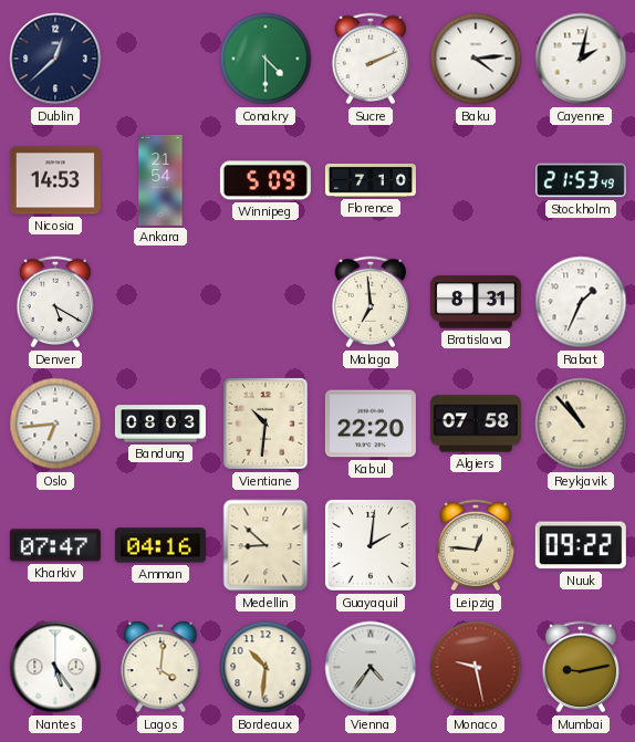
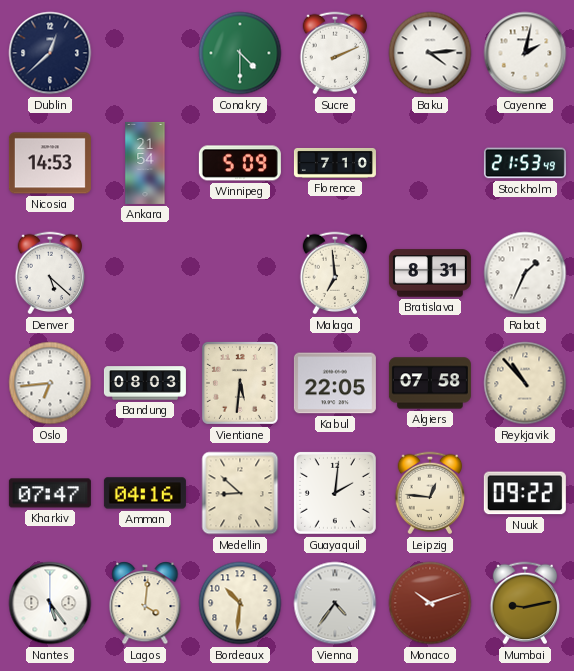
Denver: 5:20 -> 5:22
Vientiane: 10:31 -> 5:31
Kabul: 22:20 -> 22:05
Monaco: 9:28 -> 10:12
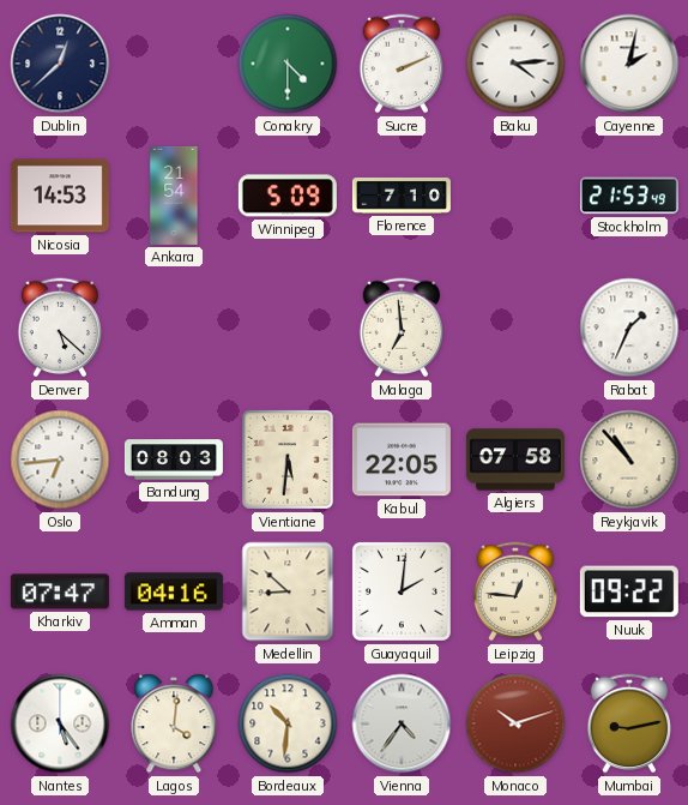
Bratislava: 8:31 -> none
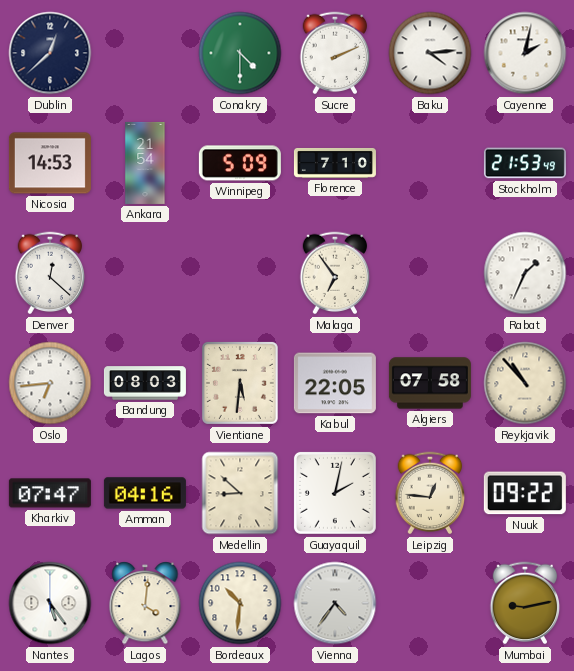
Denver: 5:22 -> 12:22
Malaga: 6:59 -> 6:54
Guayaquil: 2:01 -> 2:02
Monaco: 10:12 -> none
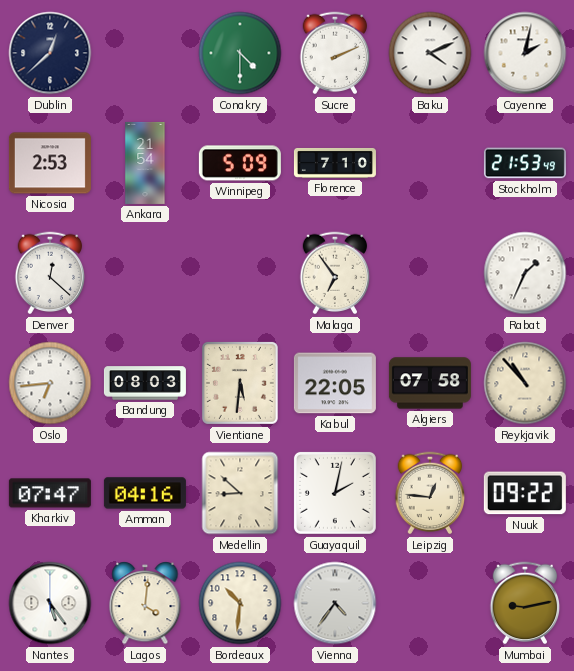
Baku: 4:14 -> 4:11
Nicosia: 14:53 -> 2:53
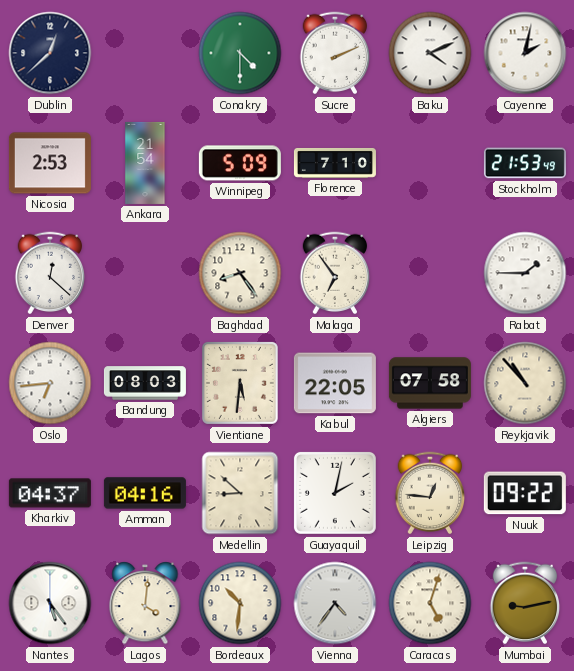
Baghdad: none -> 8:24
Rabat: 1:34 -> 1:45
Kharkiv: 07:47 -> 04:37
Caracas: none -> 5:03
